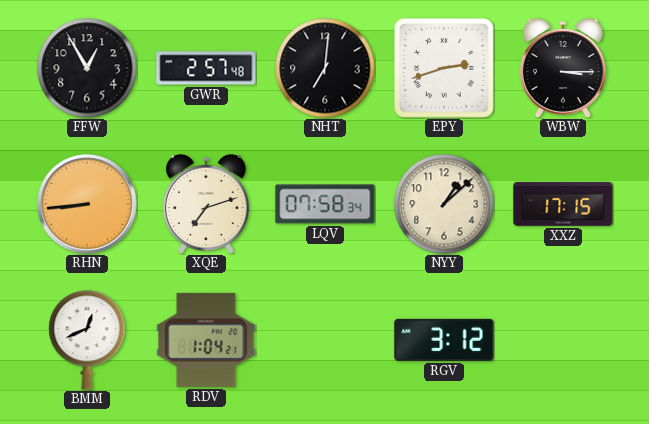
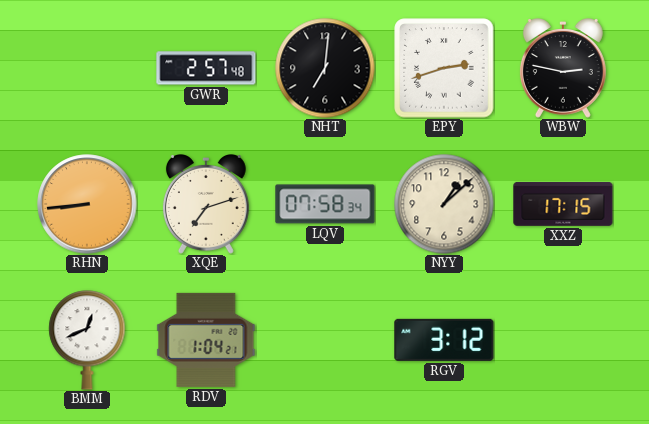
FFW: 12:55 -> none
WBW: 3:15 -> 2:47
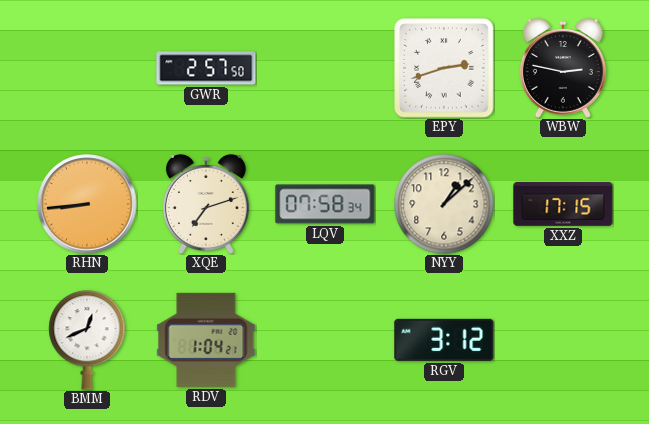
GWR: 2:57:48 -> 2:57:50
NHT: 7:01 -> none
